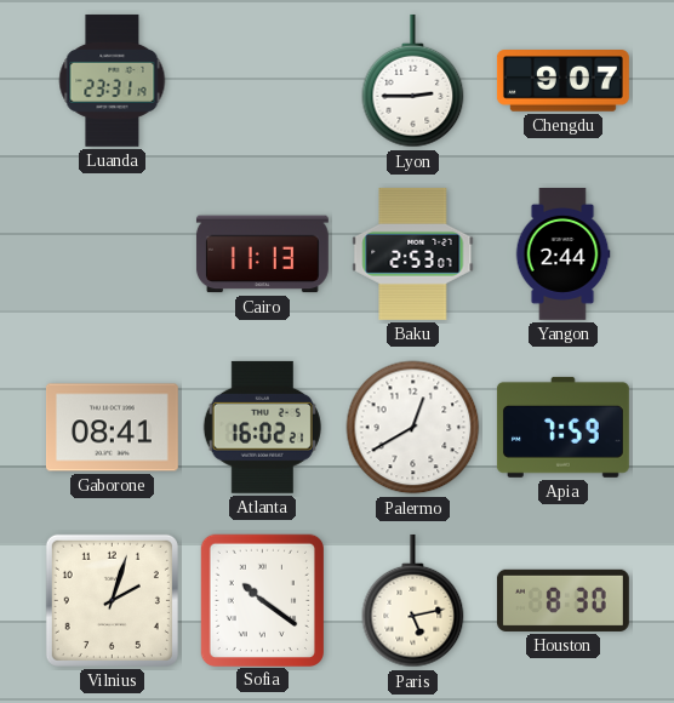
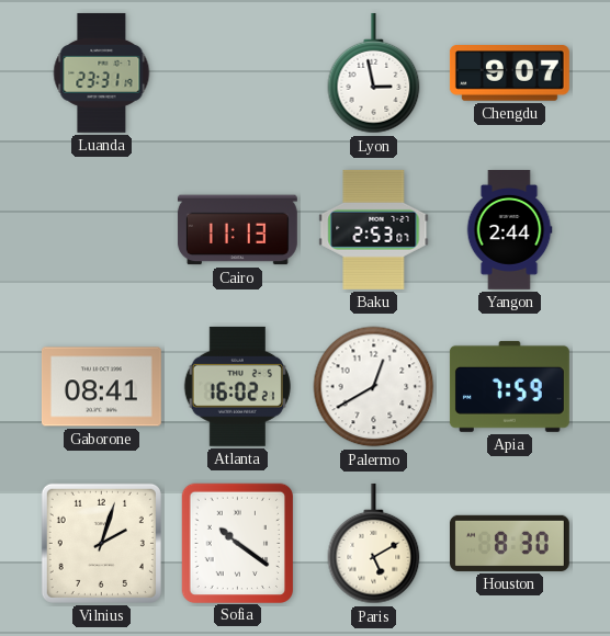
Lyon: 2:45 -> 2:58
Paris: 5:13 -> 5:10
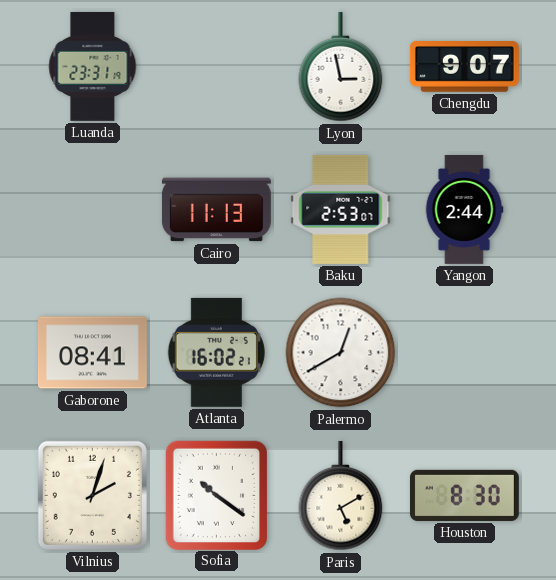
Apia: 7:59 -> none
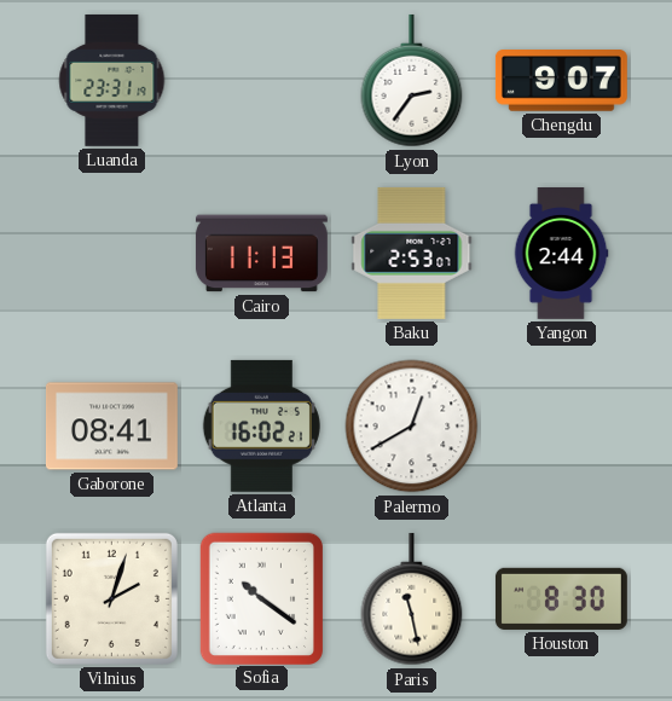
Lyon: 2:58 -> 2:36
Paris: 5:10 -> 11:28
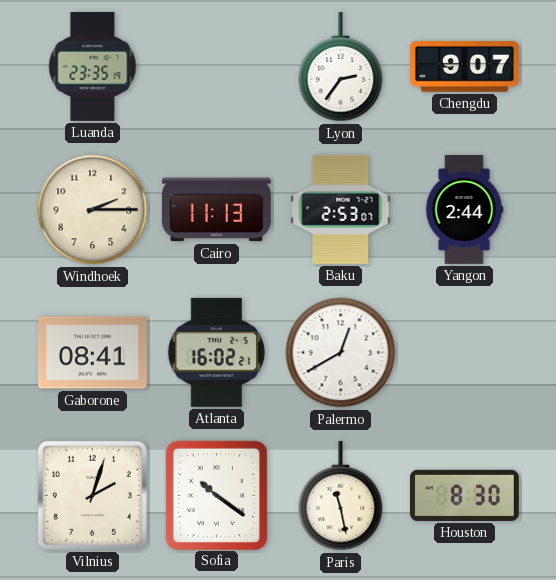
Luanda: 23:31 -> 23:35
Windhoek: none -> 2:15
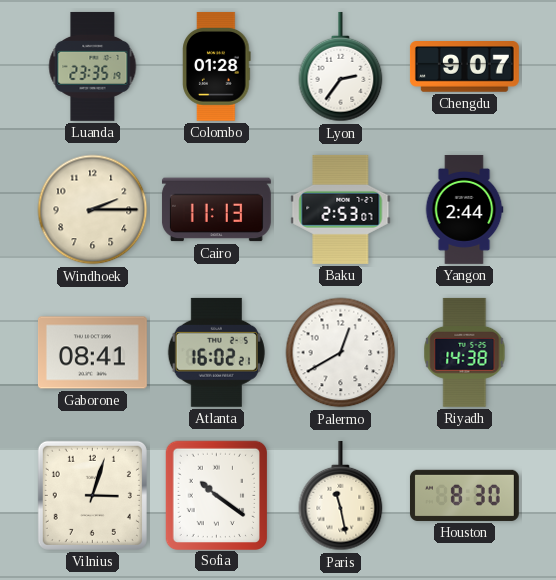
Colombo: none -> 01:28
Riyadh: none -> 14:38
Vilnius: 2:03 -> 3:03
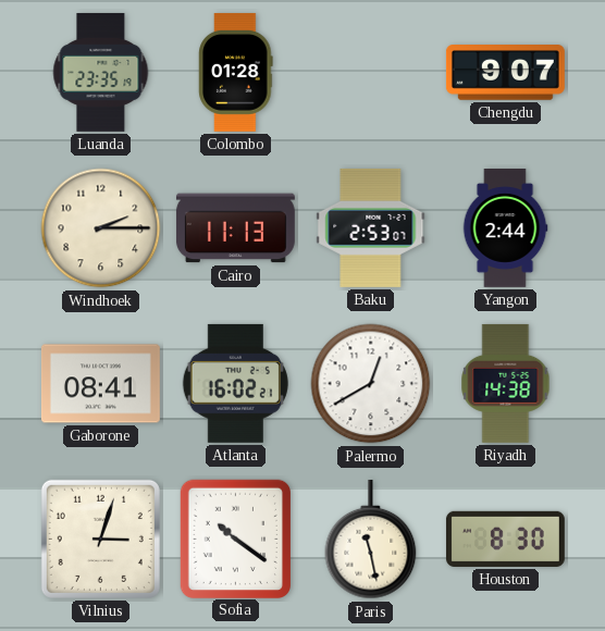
Lyon: 2:36 -> none
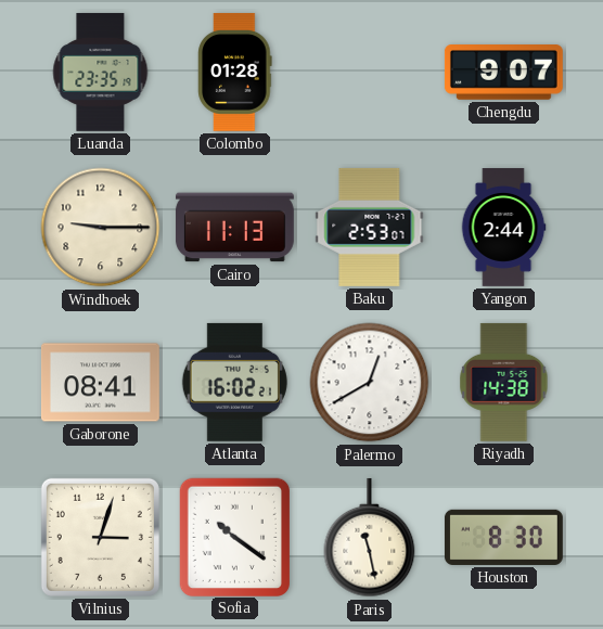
Windhoek: 2:15 -> 9:15
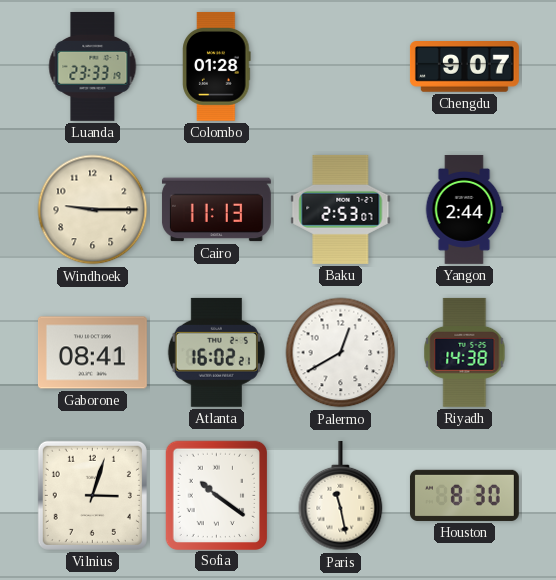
Luanda: 23:35 -> 23:33
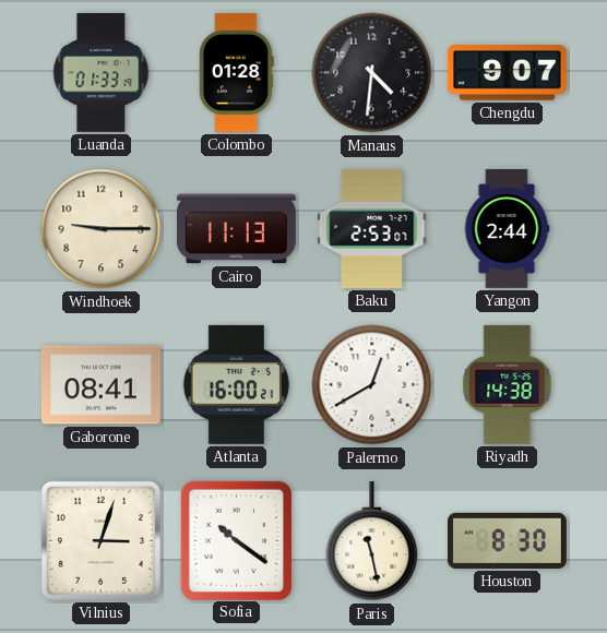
Luanda: 23:33 -> 01:33
Manaus: none -> 4:31
Atlanta: 16:02 -> 16:00
